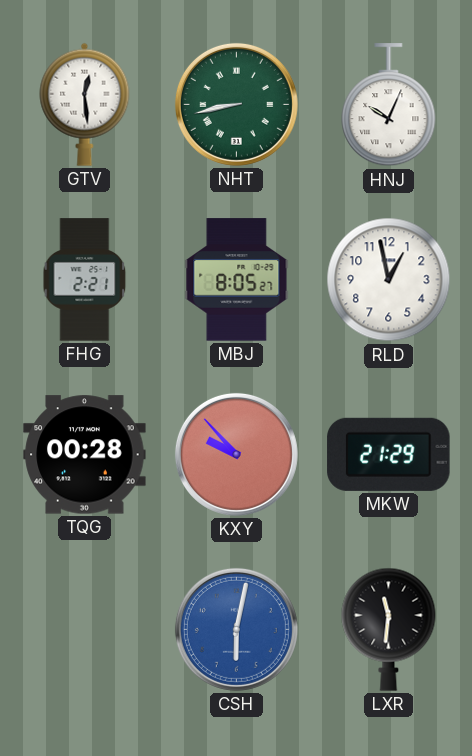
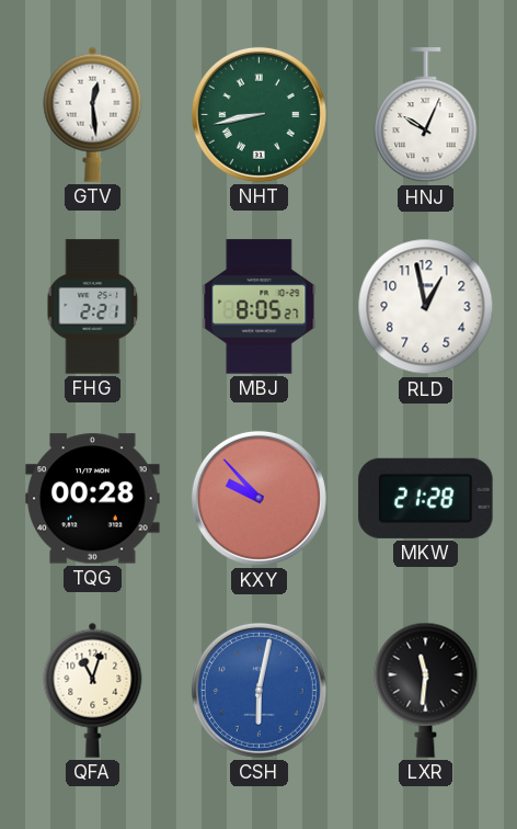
MKW: 21:29 -> 21:28
QFA: none -> 11:03
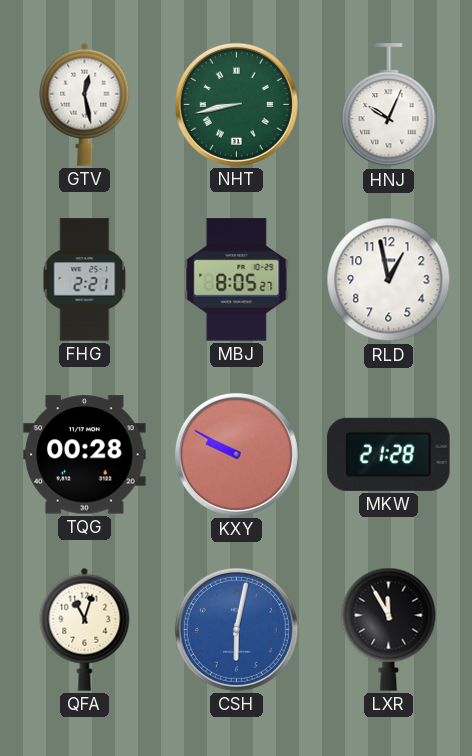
GTV: 12:29 -> 12:28
KXY: 9:53 -> 9:50
LXR: 11:31 -> 11:55
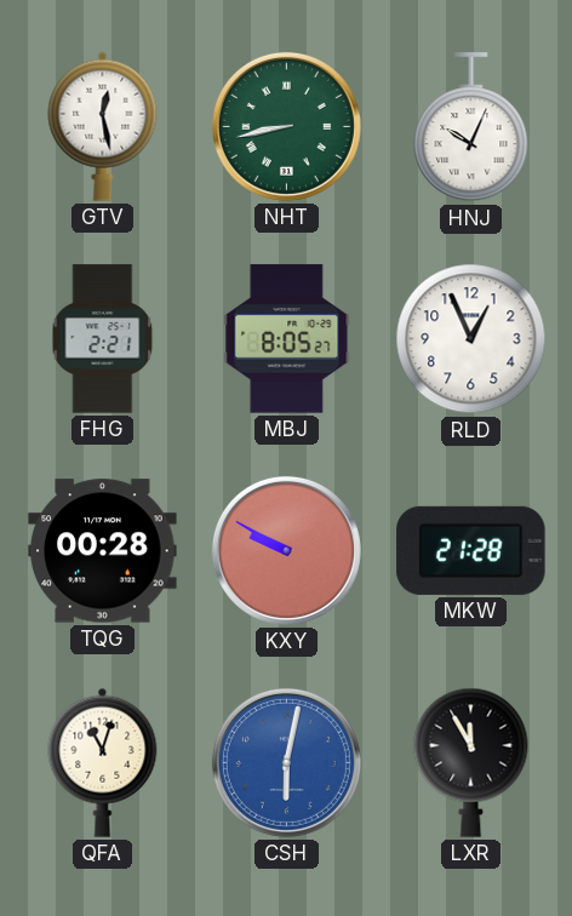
RLD: 12:58 -> 12:56
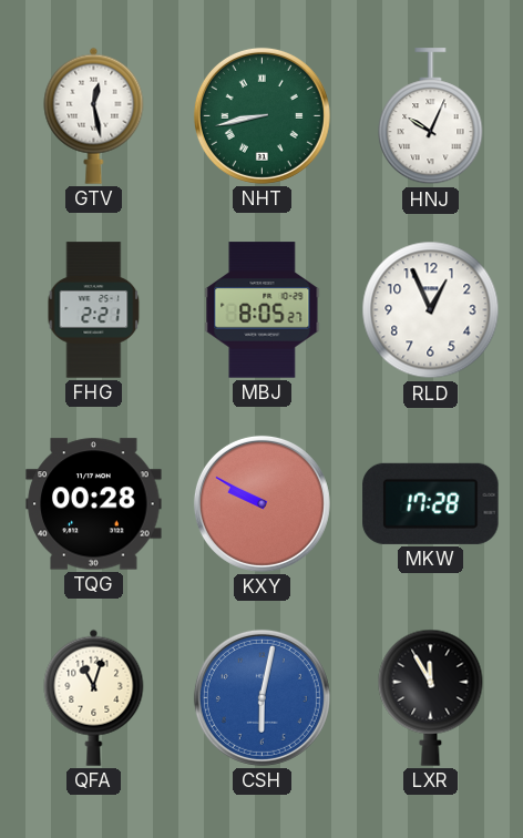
MKW: 21:28 -> 17:28
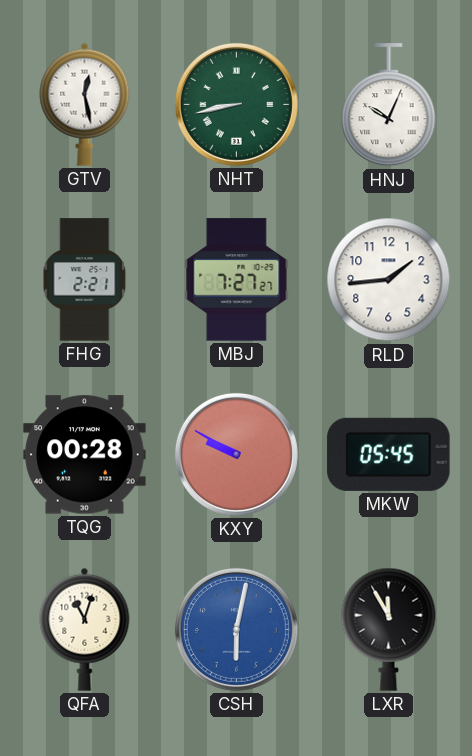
MBJ: 8:05 -> 7:27
RLD: 12:56 -> 1:44
MKW: 17:28 -> 05:45
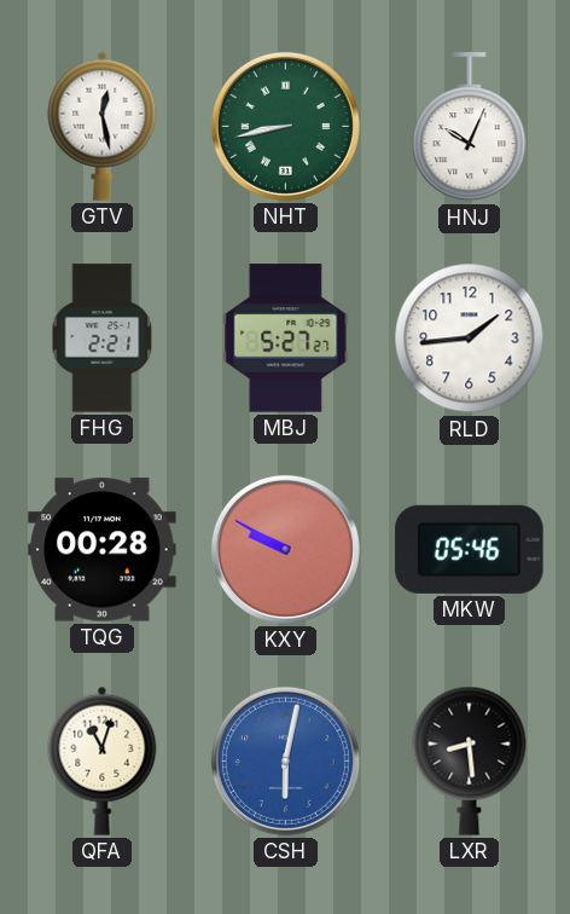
MBJ: 7:27 -> 5:27
MKW: 05:45 -> 05:46
LXR: 11:55 -> 8:29
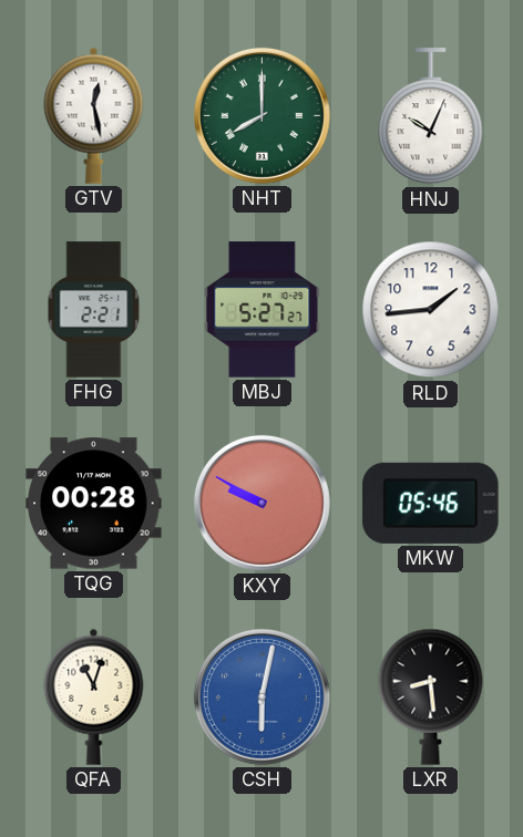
NHT: 8:43 -> 8:00
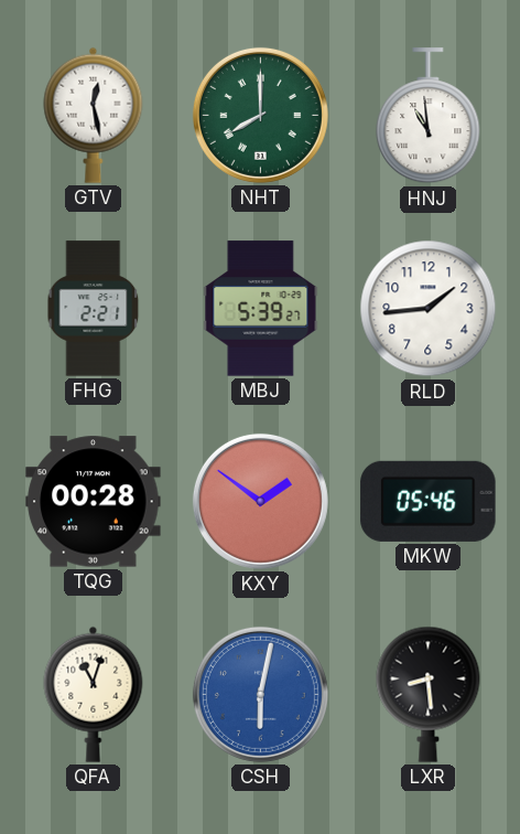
HNJ: 10:04 -> 10:59
MBJ: 5:27 -> 5:39
KXY: 9:50 -> 1:51
